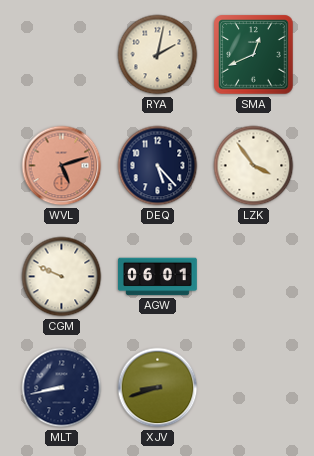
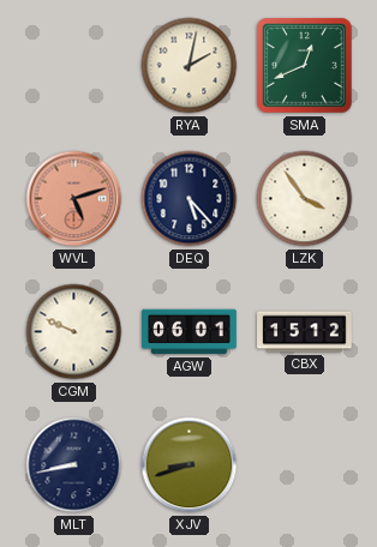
CBX: none -> 15:12
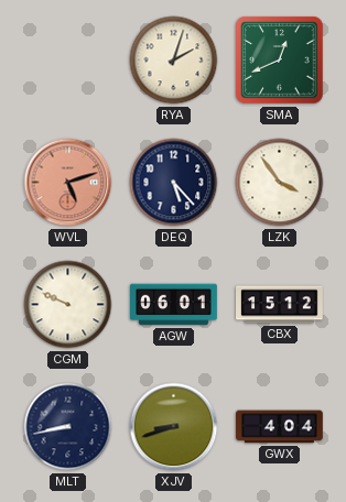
RYA: 2:02 -> 2:03
GWX: none -> 4:04
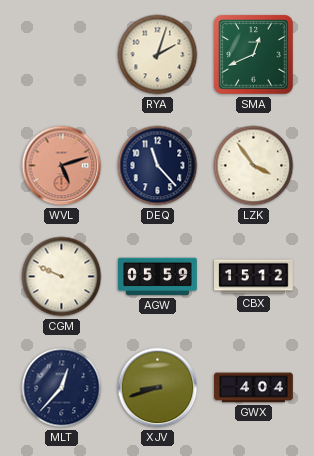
DEQ: 5:23 -> 11:23
AGW: 06:01 -> 05:59
MLT: 8:43 -> 12:37
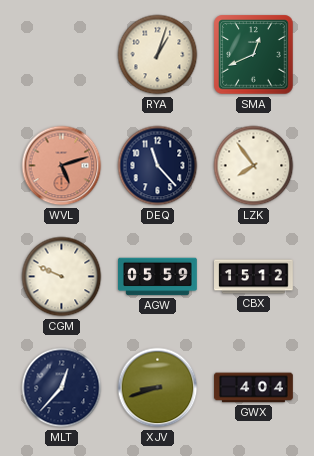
RYA: 2:03 -> 1:03
LZK: 3:54 -> 7:54
